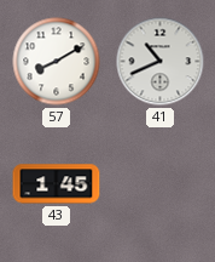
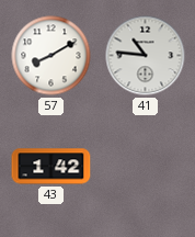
41: 10:41 -> 10:46
43: 1:45 -> 1:42
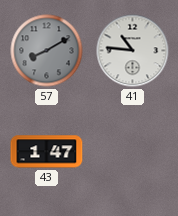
57 dial: white -> grey
43: 1:42 -> 1:47
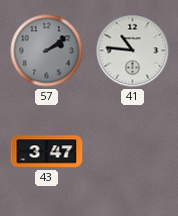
57: 8:10 -> 2:09
43: 1:47 -> 3:47
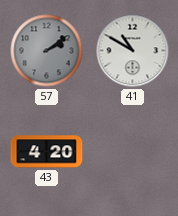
41: 10:46 -> 10:50
43: 3:47 -> 4:20
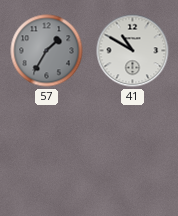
57: 2:09 -> 1:35
43: 4:20 -> none
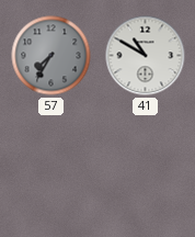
57: 1:35 -> 7:35
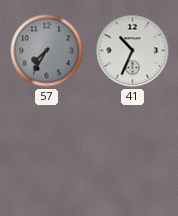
41: 10:50 -> 10:34
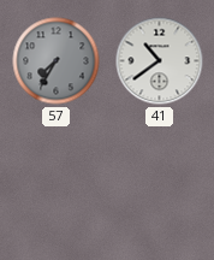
41: 10:34 -> 10:39
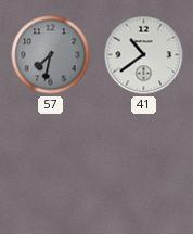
57: 7:35 -> 7:32
